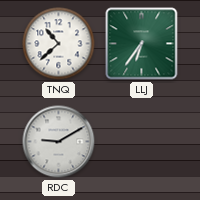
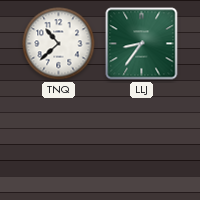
LLJ: 6:36 -> 8:36
RDC: 9:10 -> none
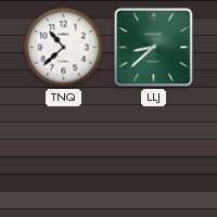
LLJ: 8:36 -> 8:38
